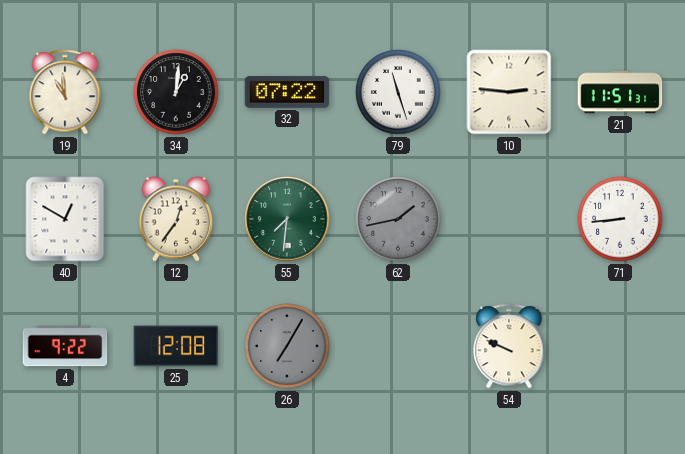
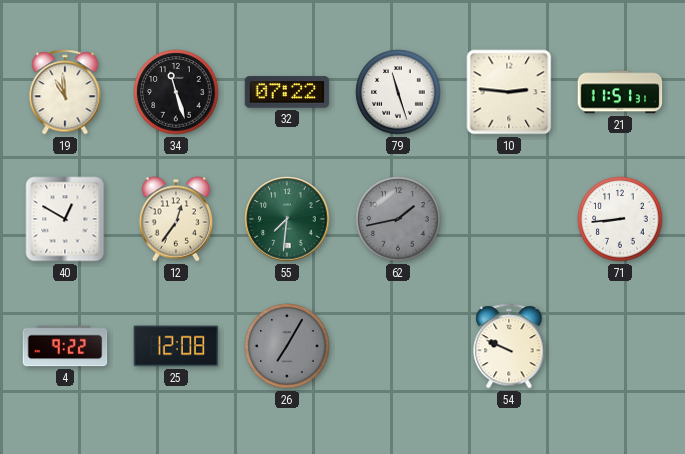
34: 1:01 -> 11:27
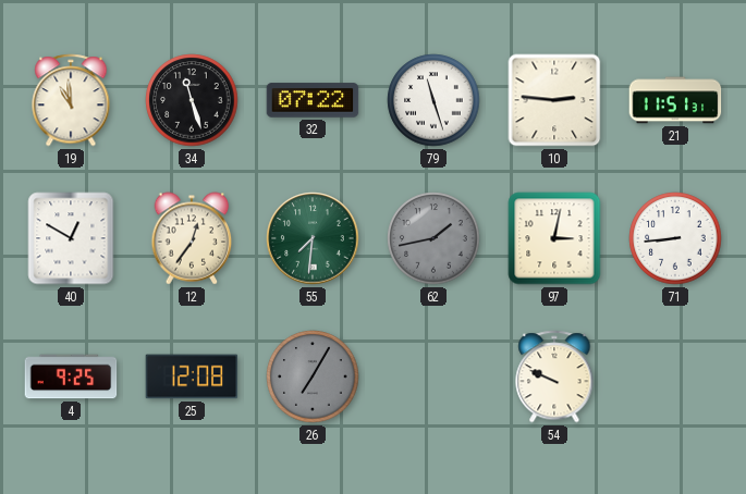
97: none -> 3:02
4: 9:22 -> 9:25
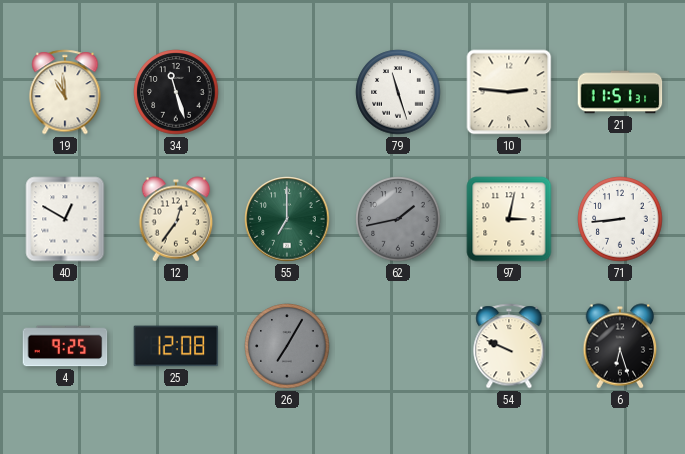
32: 07:22 -> none
55: 7:31 -> 7:00
6: none -> 6:27
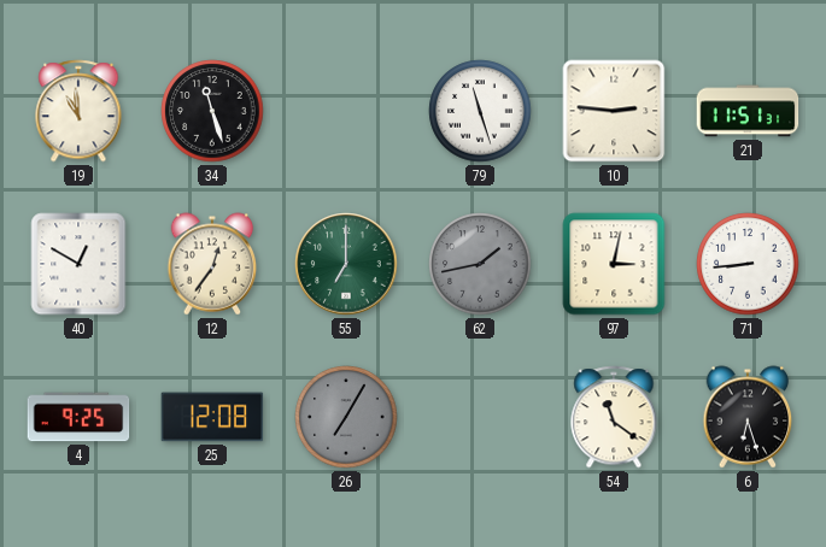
54: 9:49 -> 11:21
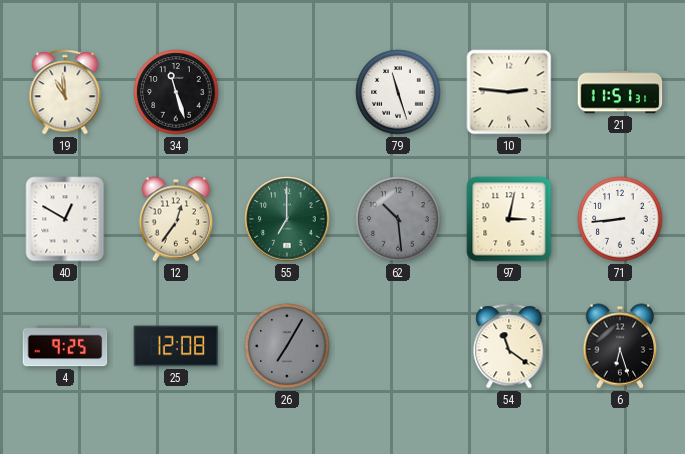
62: 1:43 -> 10:29
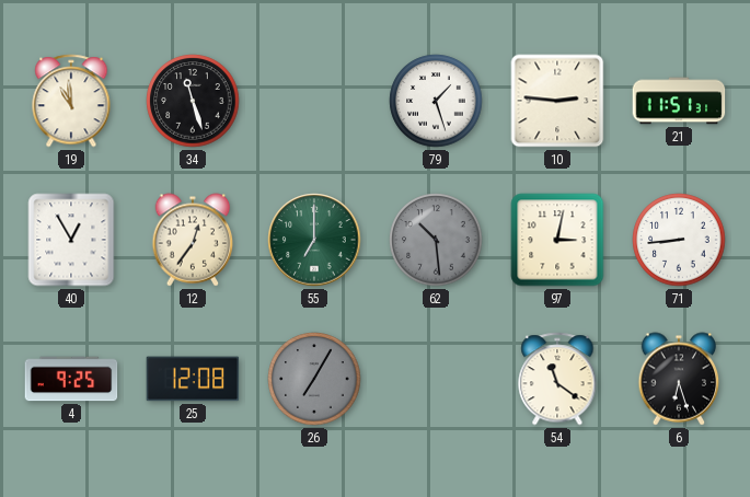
79: 11:27 -> 1:27
40: 12:50 -> 12:55
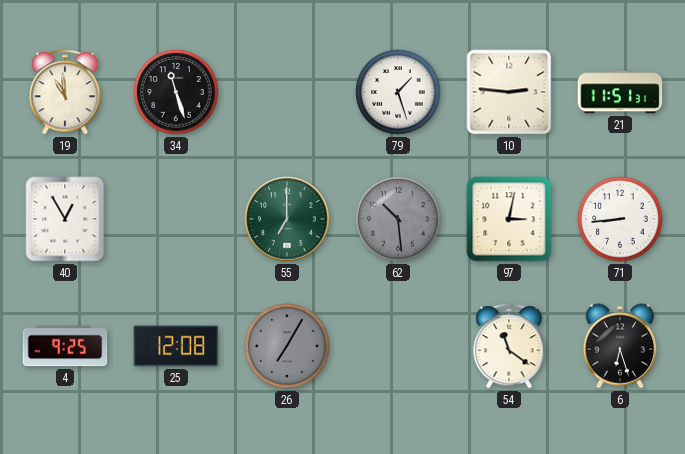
12: 12:36 -> none
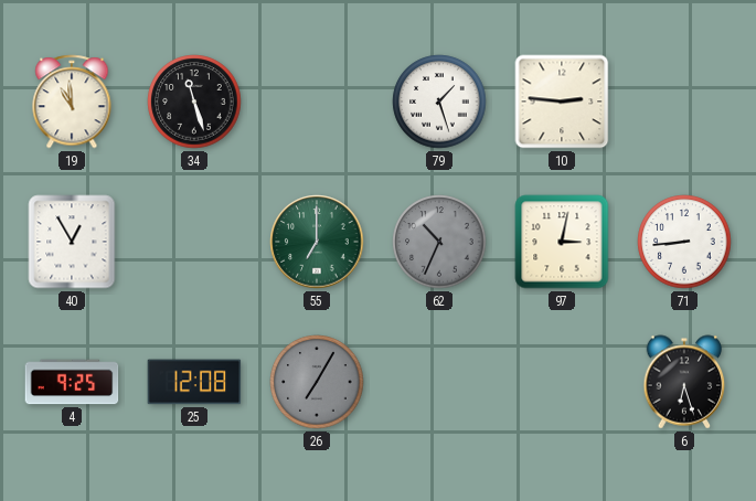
21: 11:51 -> none
62: 10:29 -> 10:34
54: 11:21 -> none
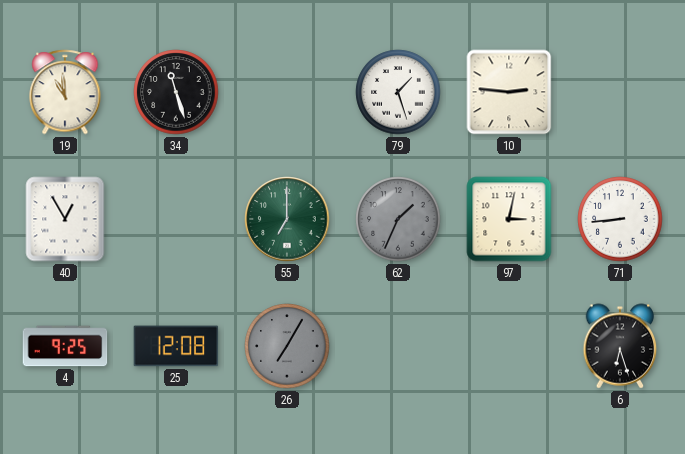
62: 10:34 -> 1:34
